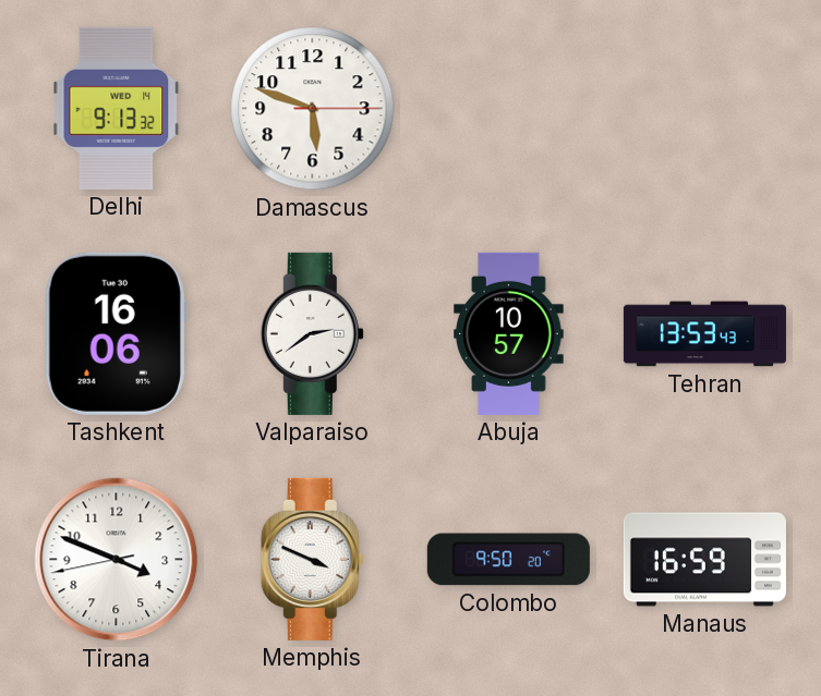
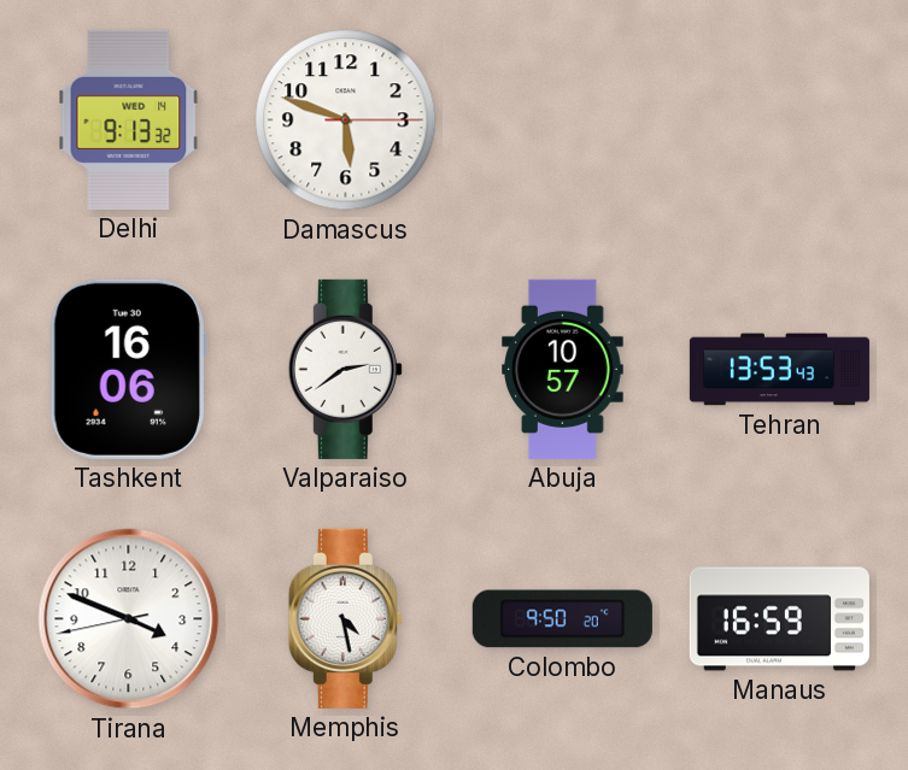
Memphis: 3:49 -> 4:28
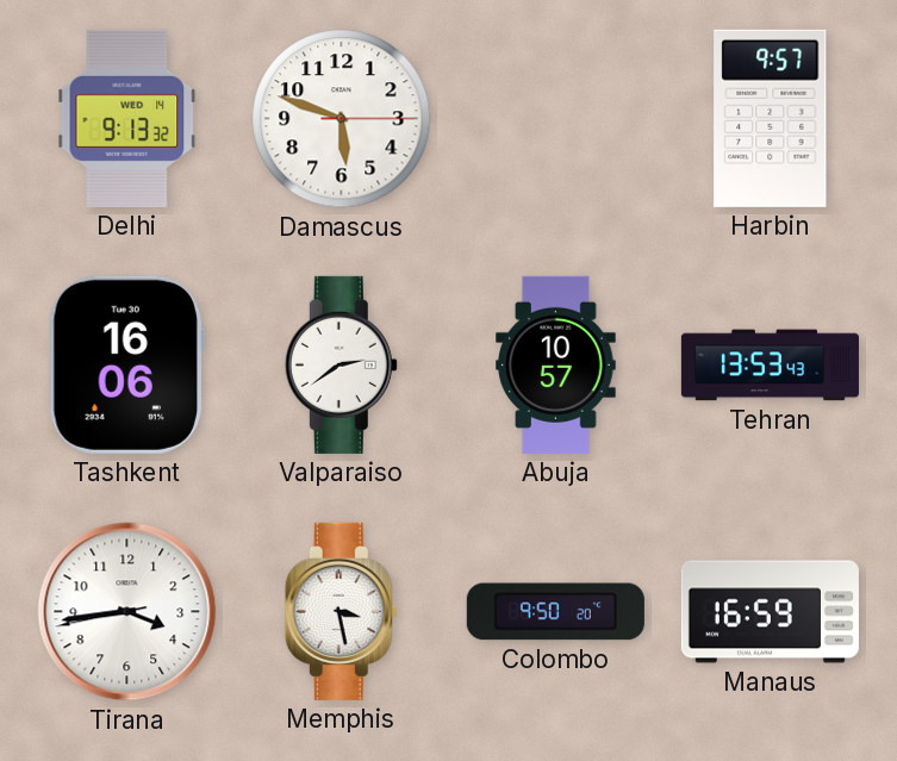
Harbin: none -> 9:57
Tirana: 3:48 -> 3:43
Memphis: 4:28 -> 3:28
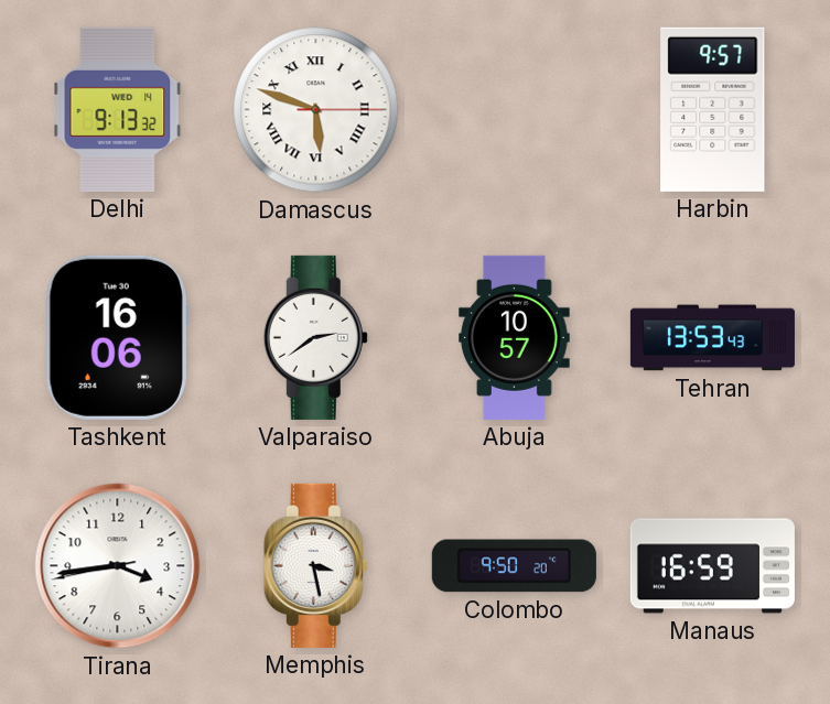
Damascus numerals: Arabic -> Roman
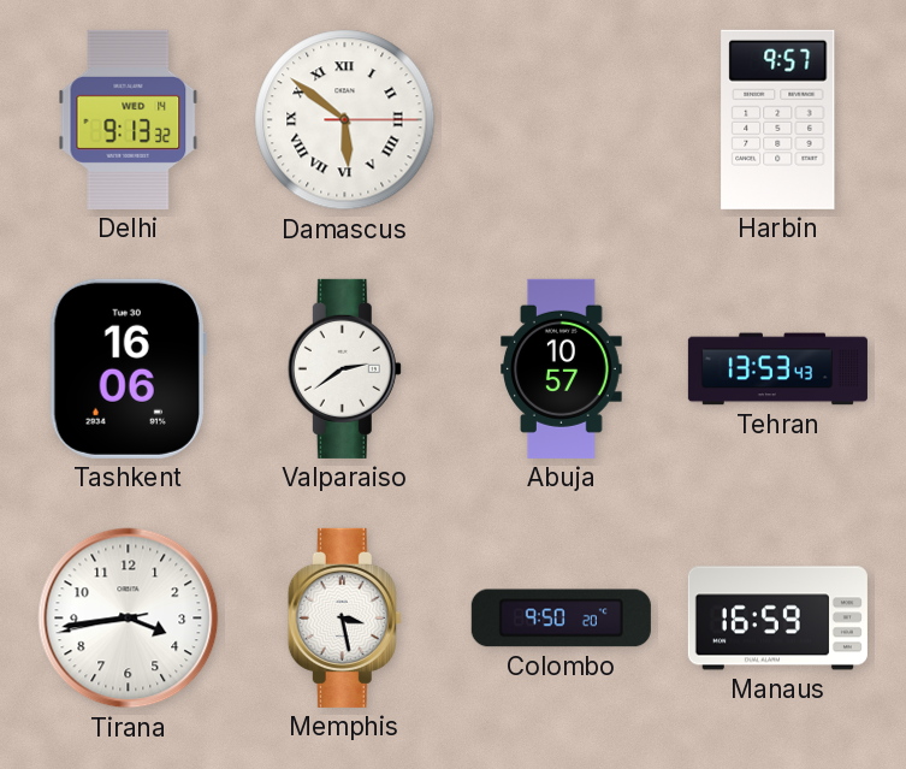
Damascus: 5:48 -> 5:51
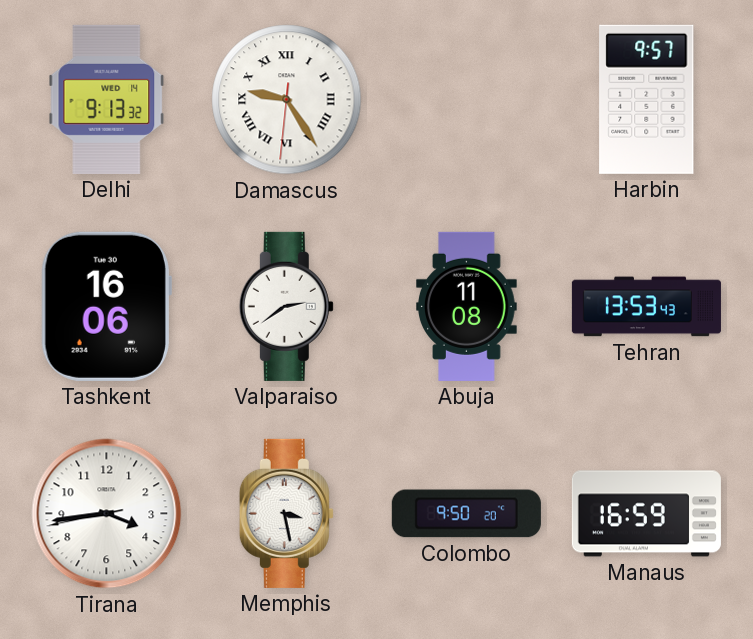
Damascus: 5:51 -> 9:24
Abuja: 10:57 -> 11:08
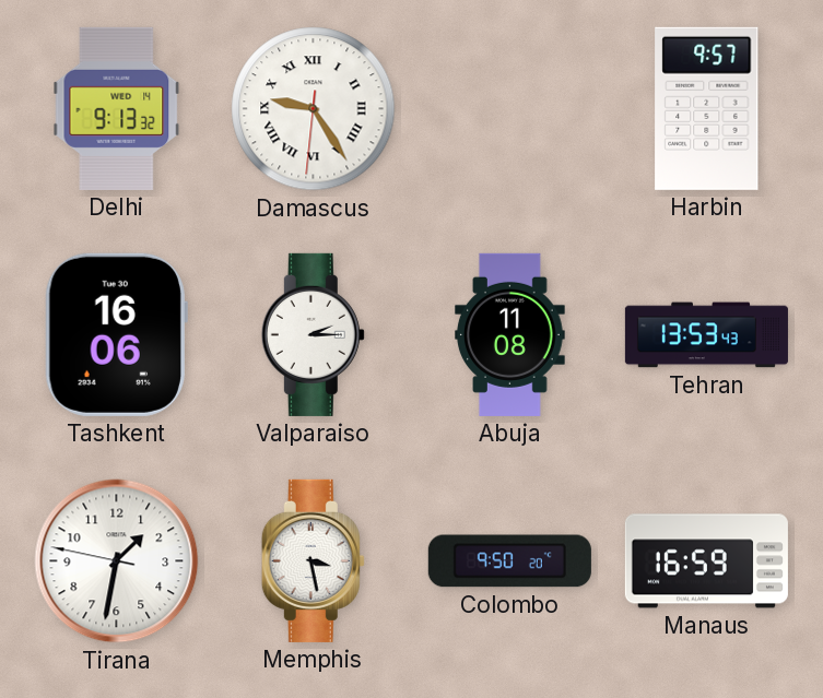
Valparaiso: 2:39 -> 2:15
Tirana: 3:43 -> 1:31
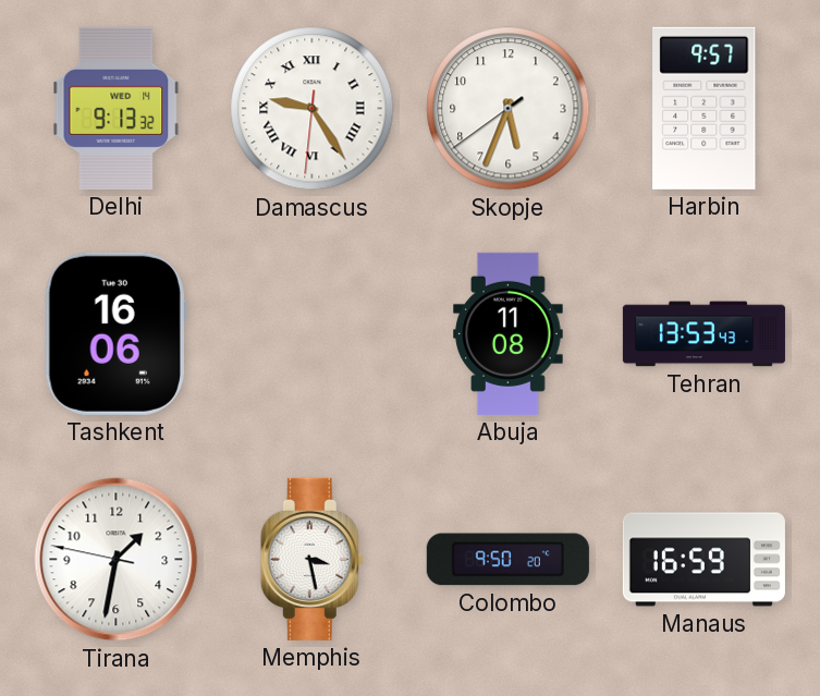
Skopje: none -> 5:33
Valparaiso: 2:15 -> none
